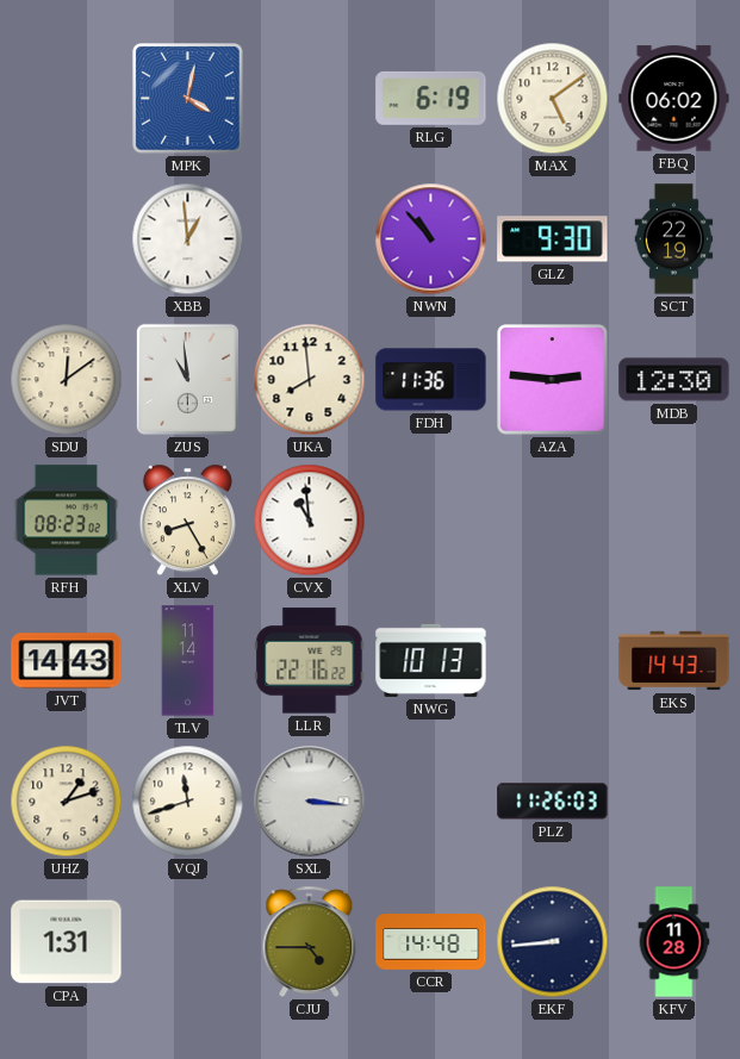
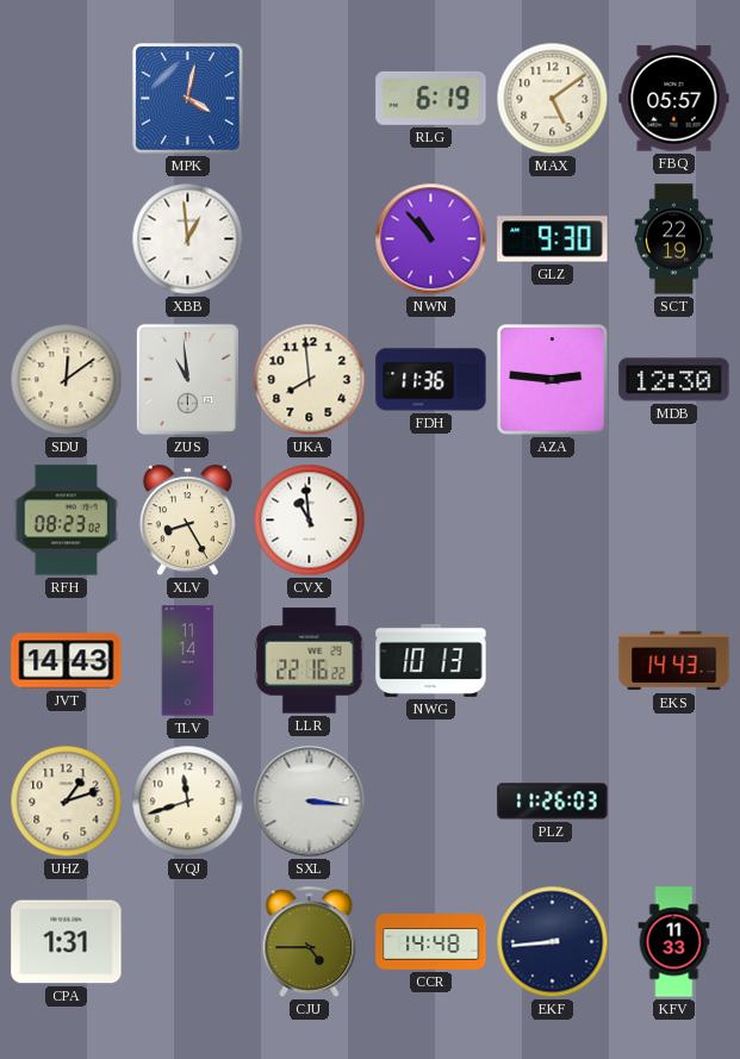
FBQ: 06:02 -> 05:57
KFV: 11:28 -> 11:33
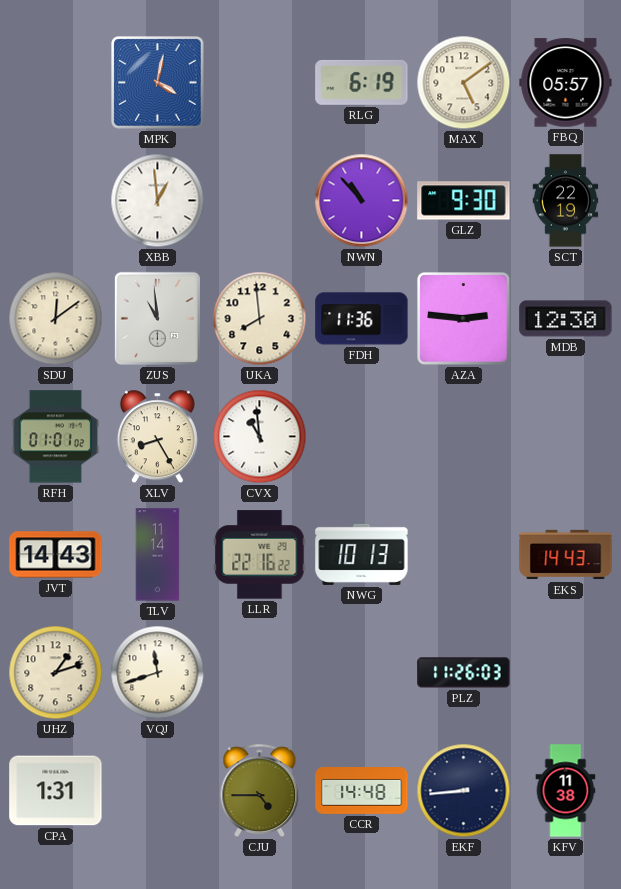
RFH: 08:23 -> 01:01
SXL: 3:16 -> none
KFV: 11:33 -> 11:38
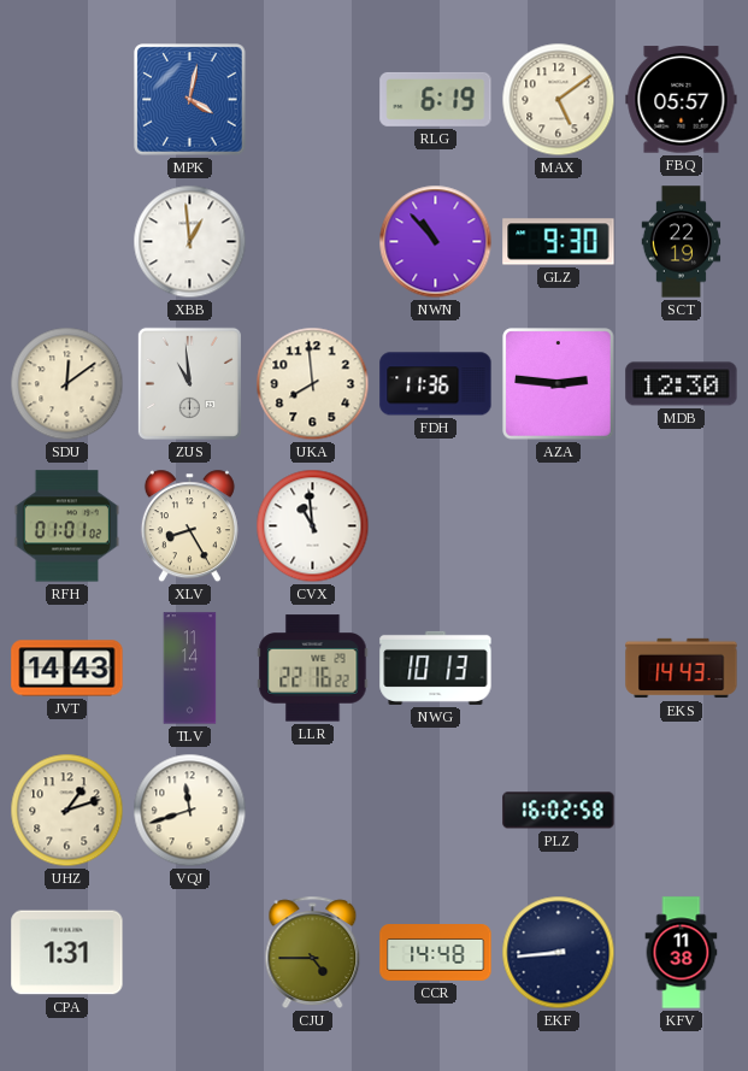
PLZ: 11:26 -> 16:02
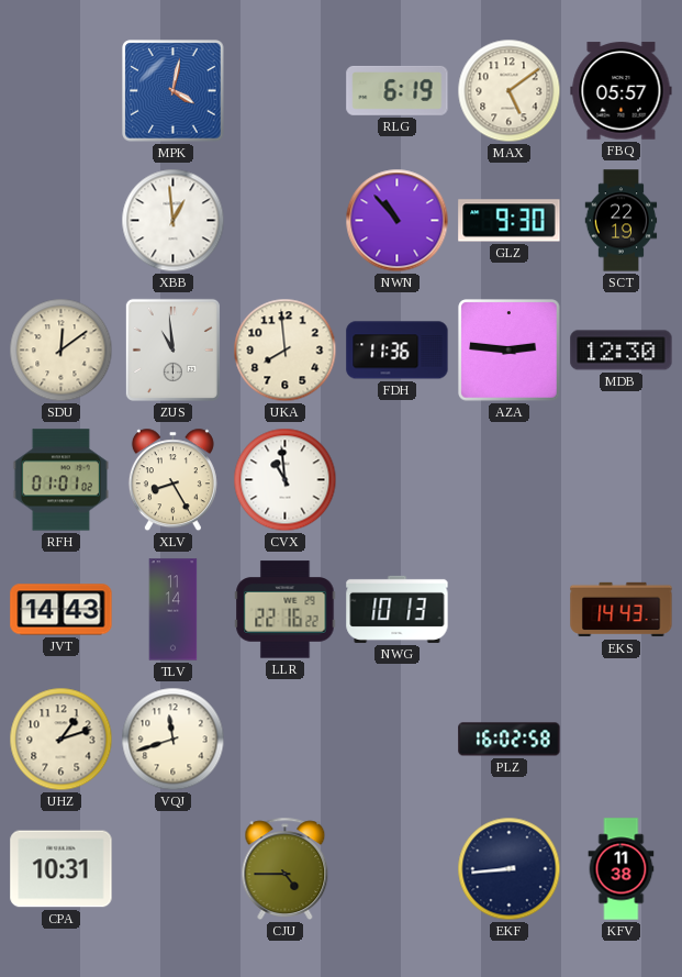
CPA: 1:31 -> 10:31
CCR: 14:48 -> none
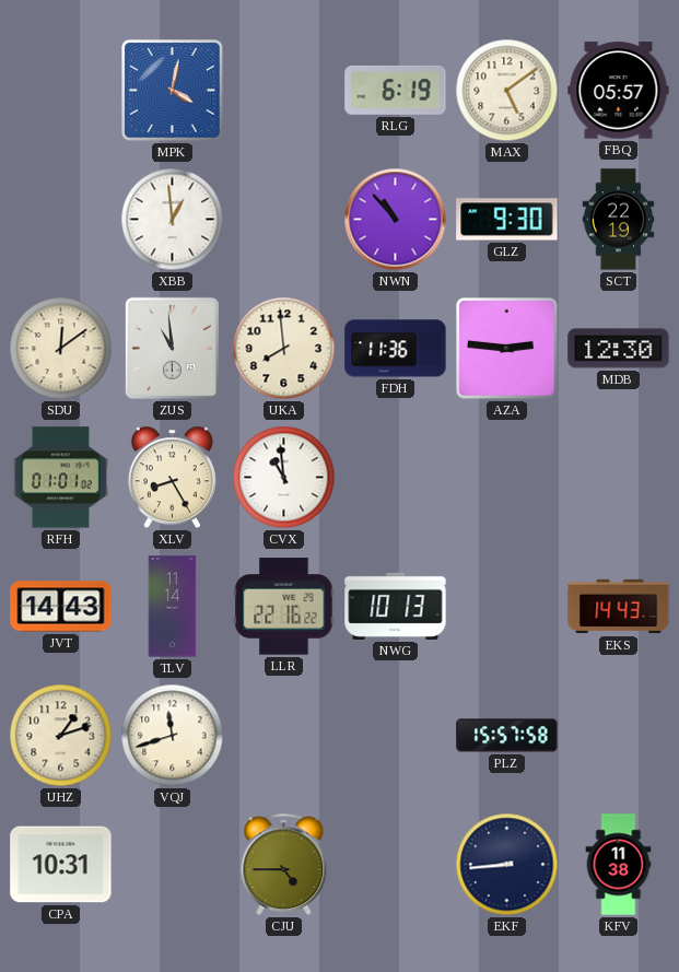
PLZ: 16:02 -> 15:57
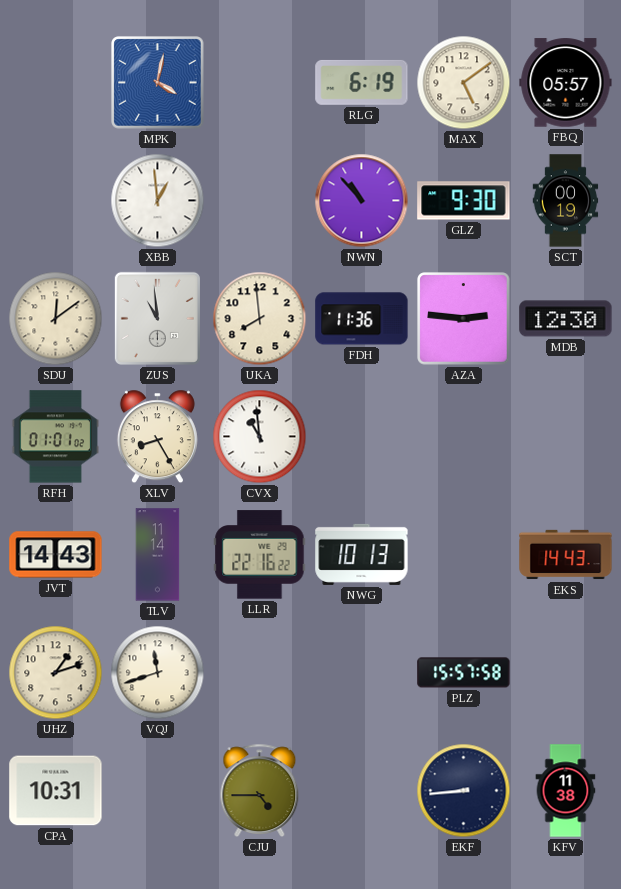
SCT: 22:19 -> 00:19
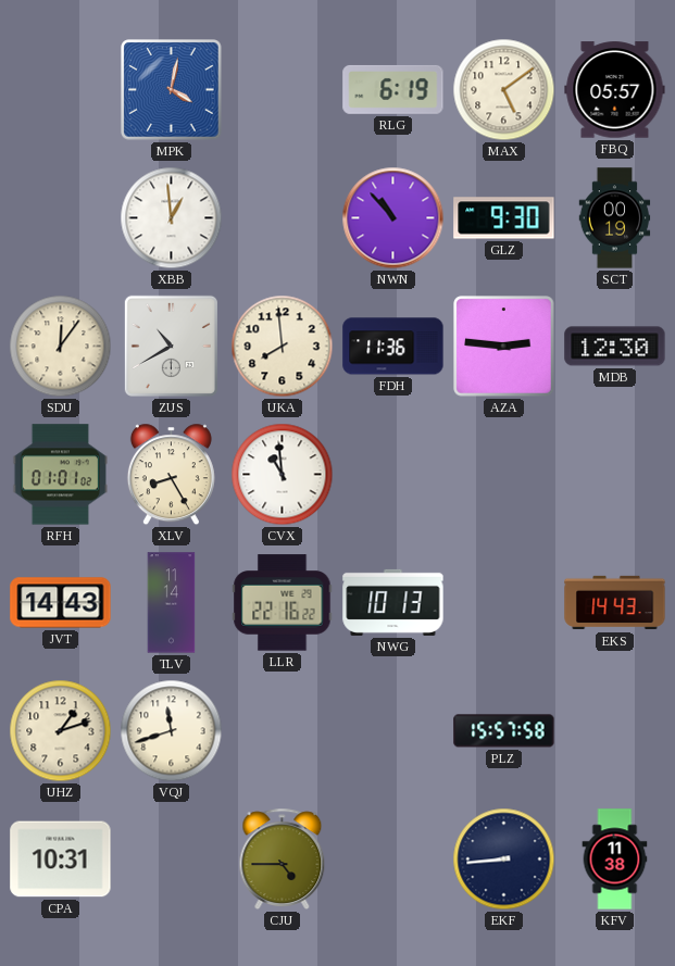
SDU: 12:09 -> 12:06
ZUS: 10:59 -> 10:40
